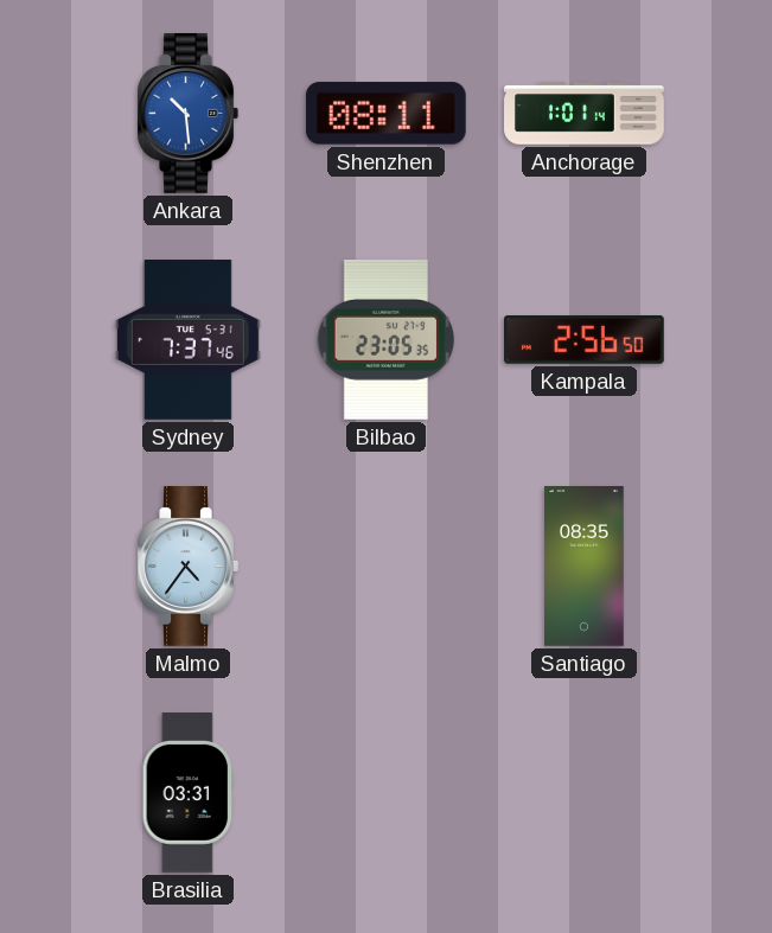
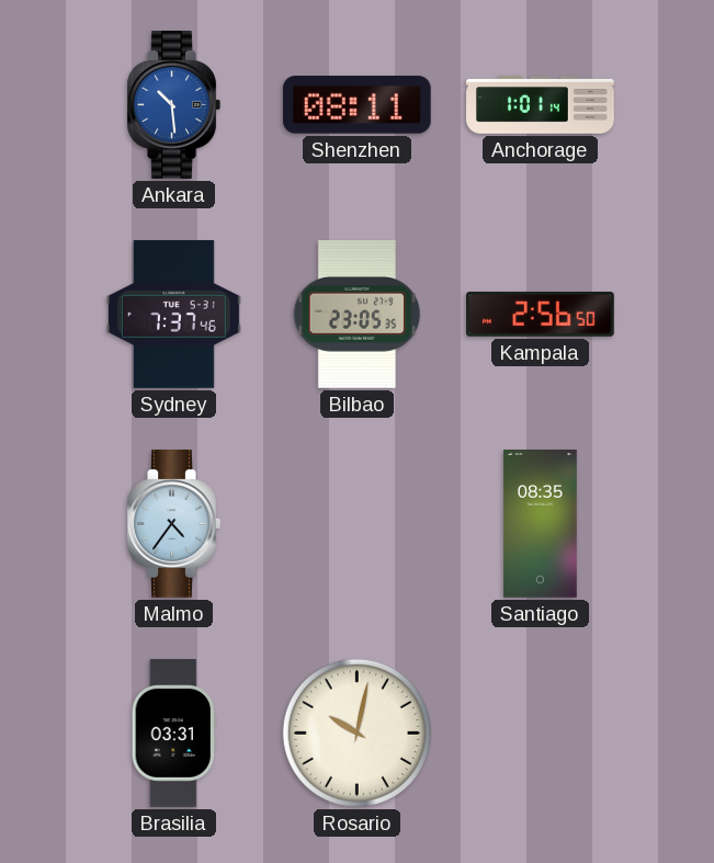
Rosario: none -> 10:02
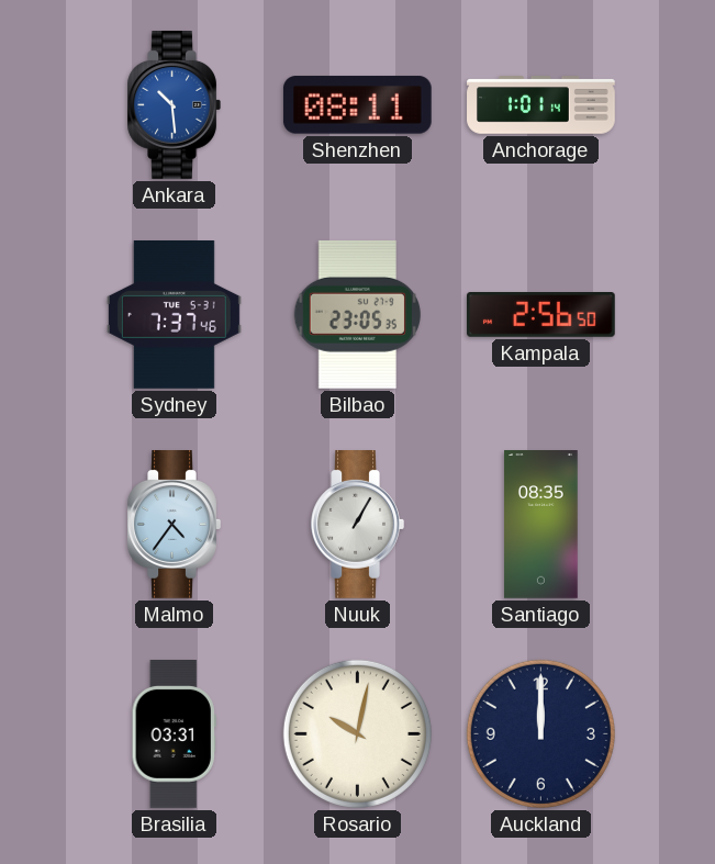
Nuuk: none -> 1:05
Auckland: none -> 12:00
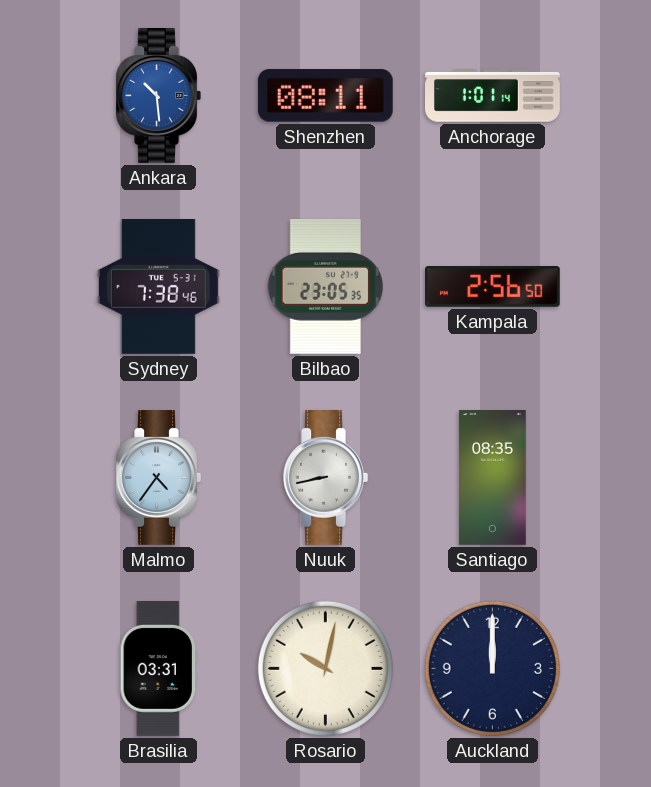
Sydney: 7:37 -> 7:38
Nuuk: 1:05 -> 8:43
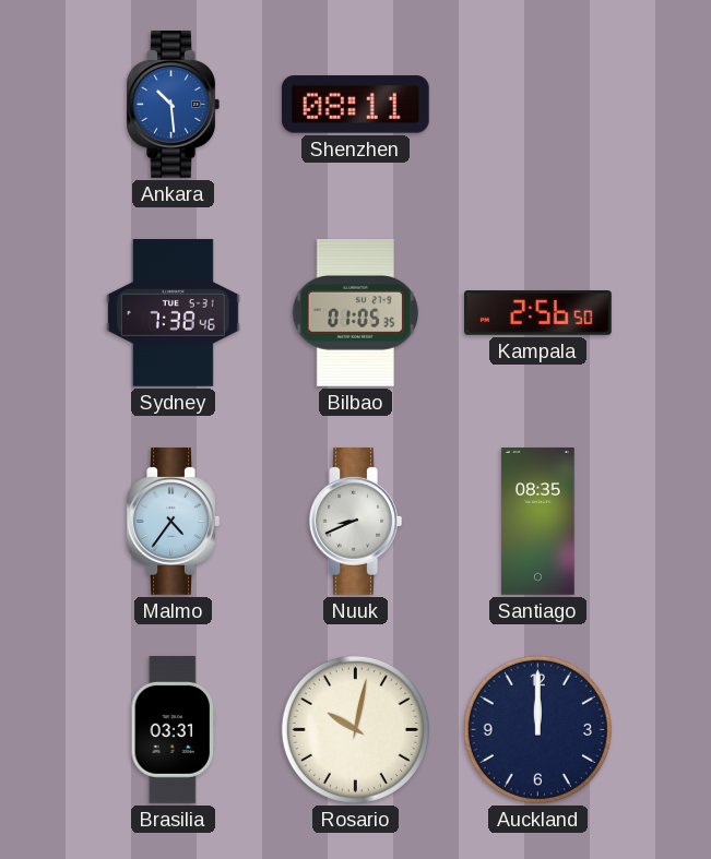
Anchorage: 1:01 -> none
Bilbao: 23:05 -> 01:05
Nuuk: 8:43 -> 8:41
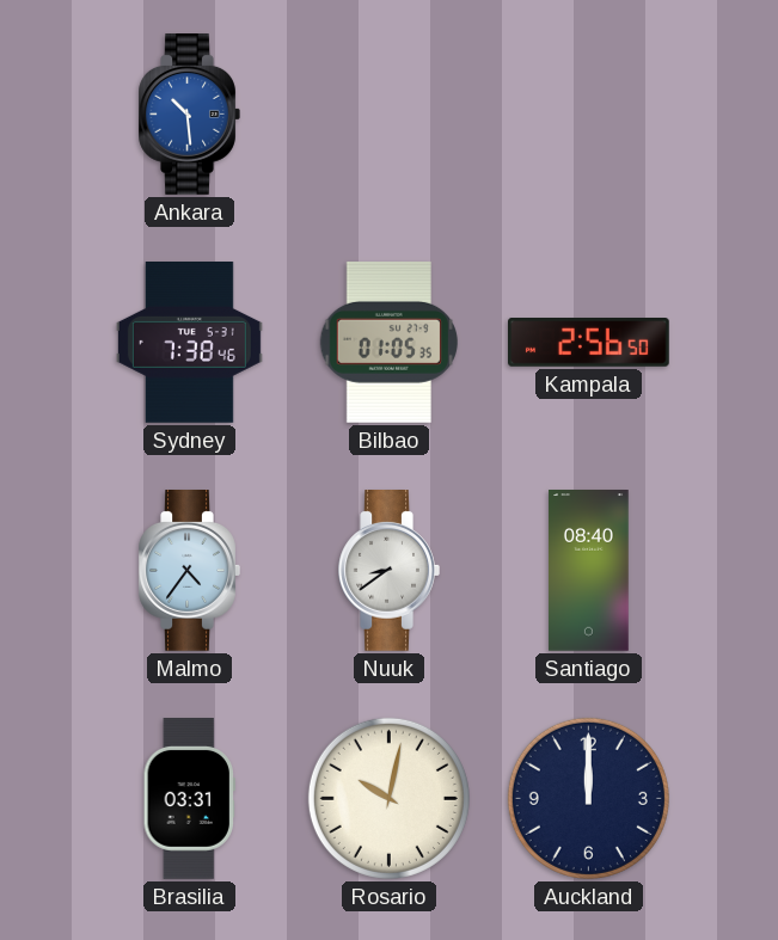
Shenzhen: 08:11 -> none
Nuuk: 8:41 -> 8:39
Santiago: 08:35 -> 08:40
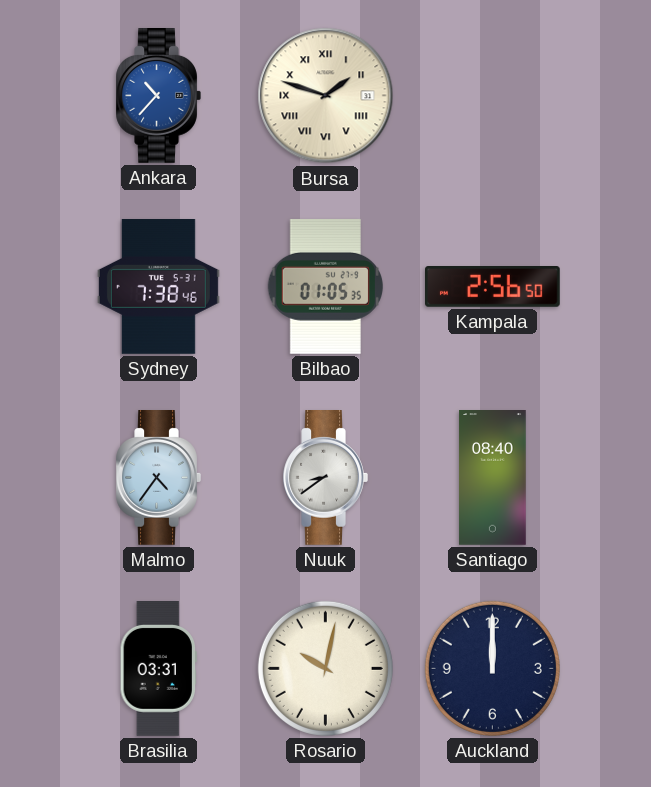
Ankara: 10:29 -> 10:37
Bursa: none -> 1:48
